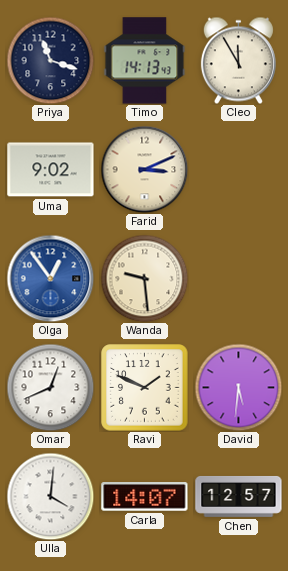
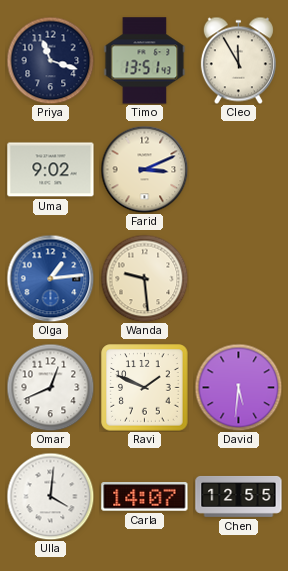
Timo: 14:13 -> 13:51
Olga: 12:54 -> 1:14
Chen: 12:57 -> 12:55
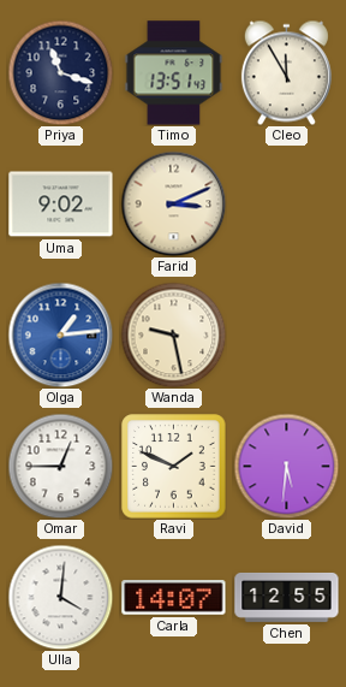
Wanda: 9:29 -> 9:28
Omar: 12:41 -> 12:45
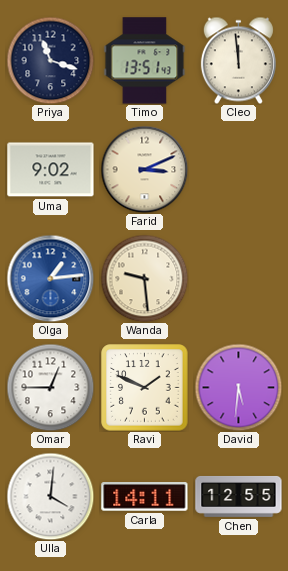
Cleo: 11:55 -> 11:59
Wanda: 9:28 -> 9:29
Carla: 14:07 -> 14:11
